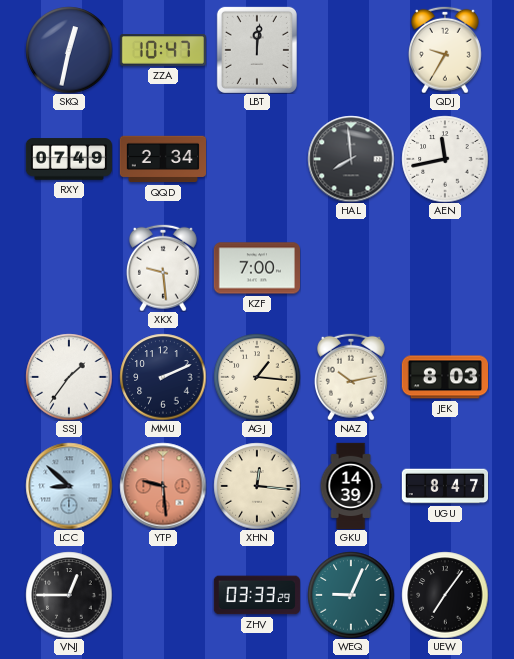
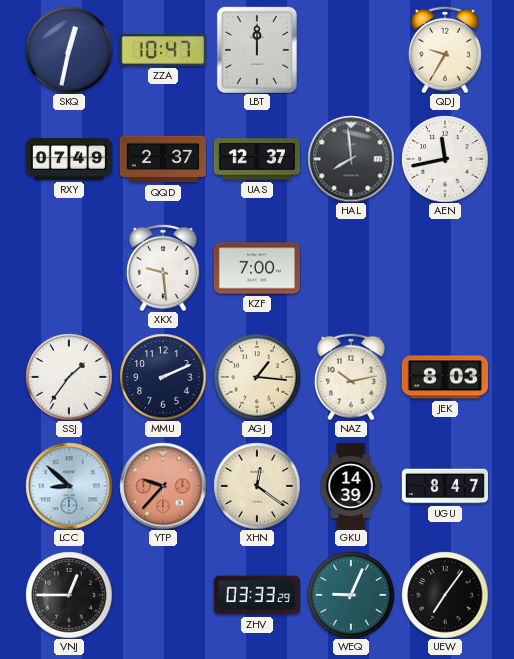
LBT: 12:01 -> 12:00
QQD: 2:34 -> 2:37
UAS: none -> 12:37
YTP: 9:29 -> 9:37
XHN: 12:16 -> 12:21
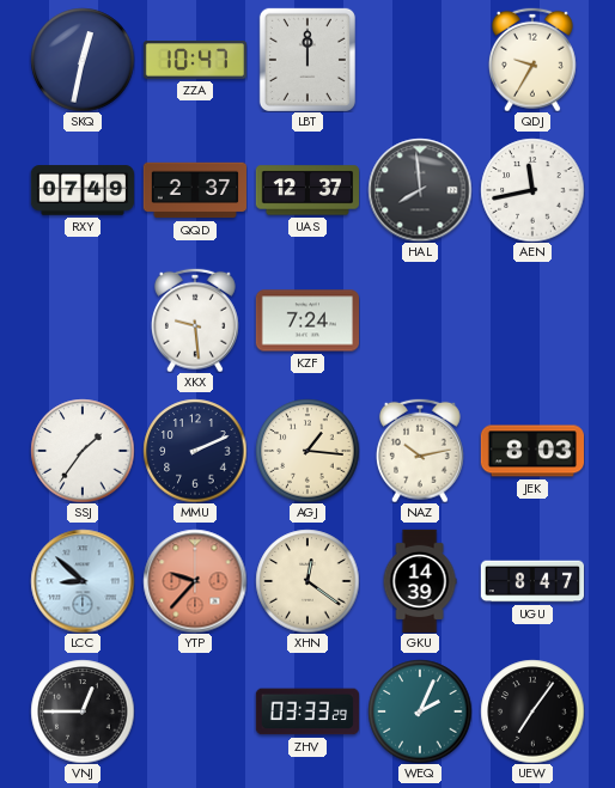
KZF: 7:00 -> 7:24
WEQ: 9:04 -> 2:04
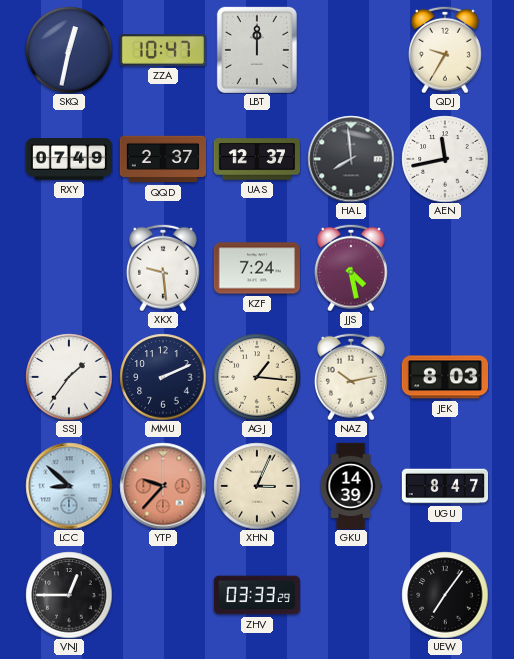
JJS: none -> 4:28
XHN: 12:21 -> 3:04
WEQ: 2:04 -> none
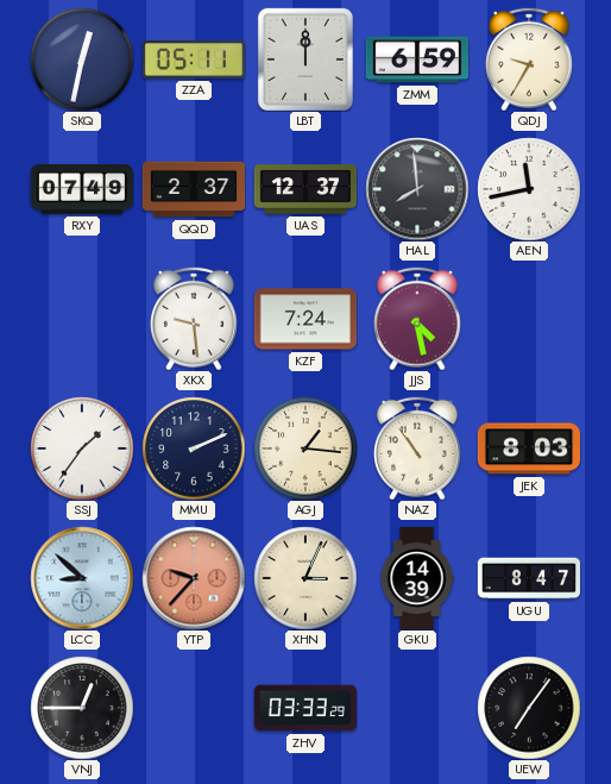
ZZA: 10:47 -> 05:11
ZMM: none -> 6:59
NAZ: 10:13 -> 10:54
